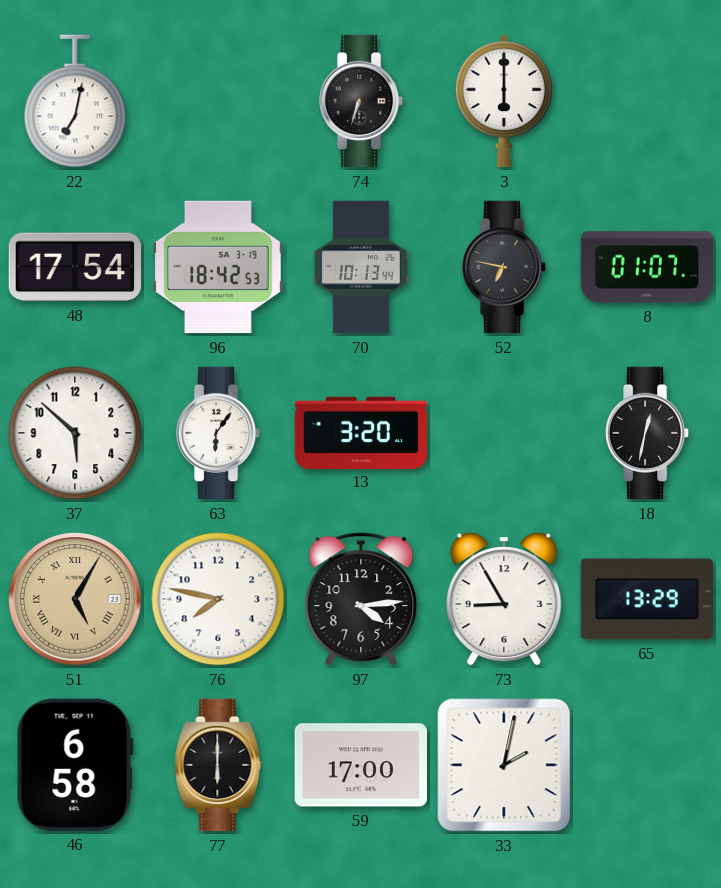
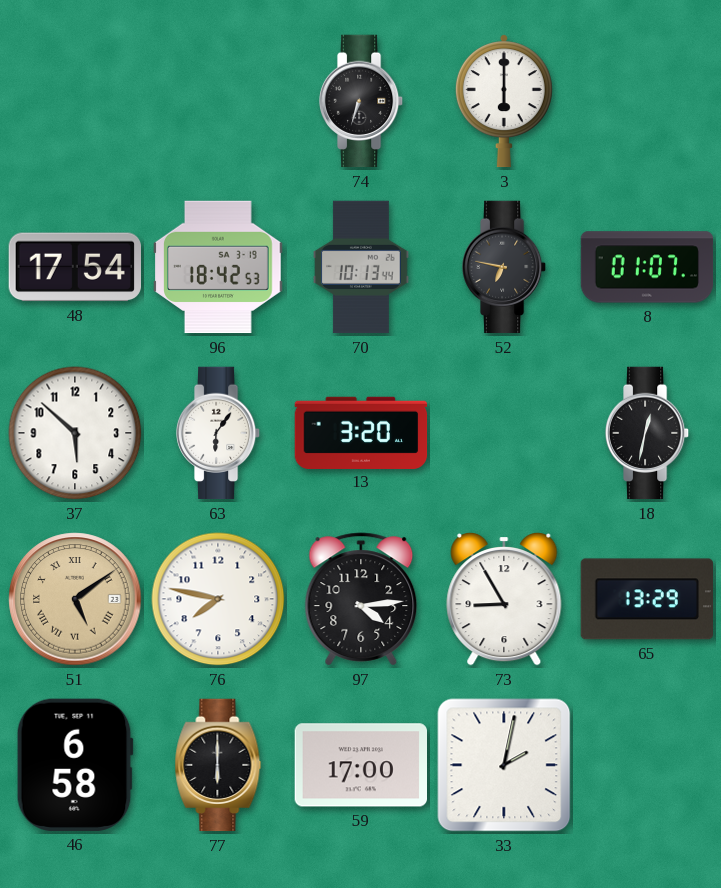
22: 7:02 -> none
51: 5:05 -> 5:09
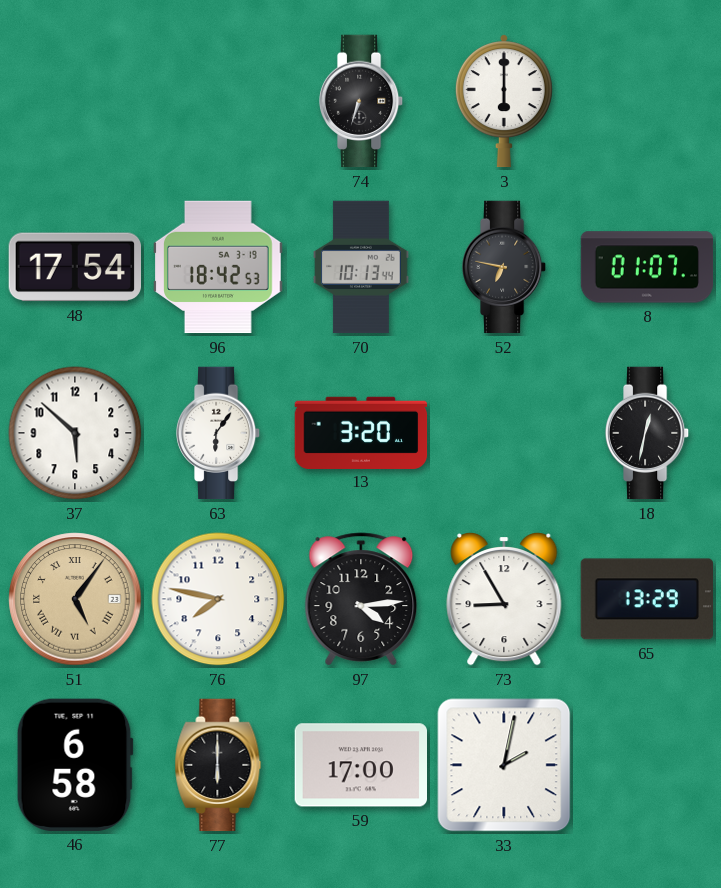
51: 5:09 -> 5:06
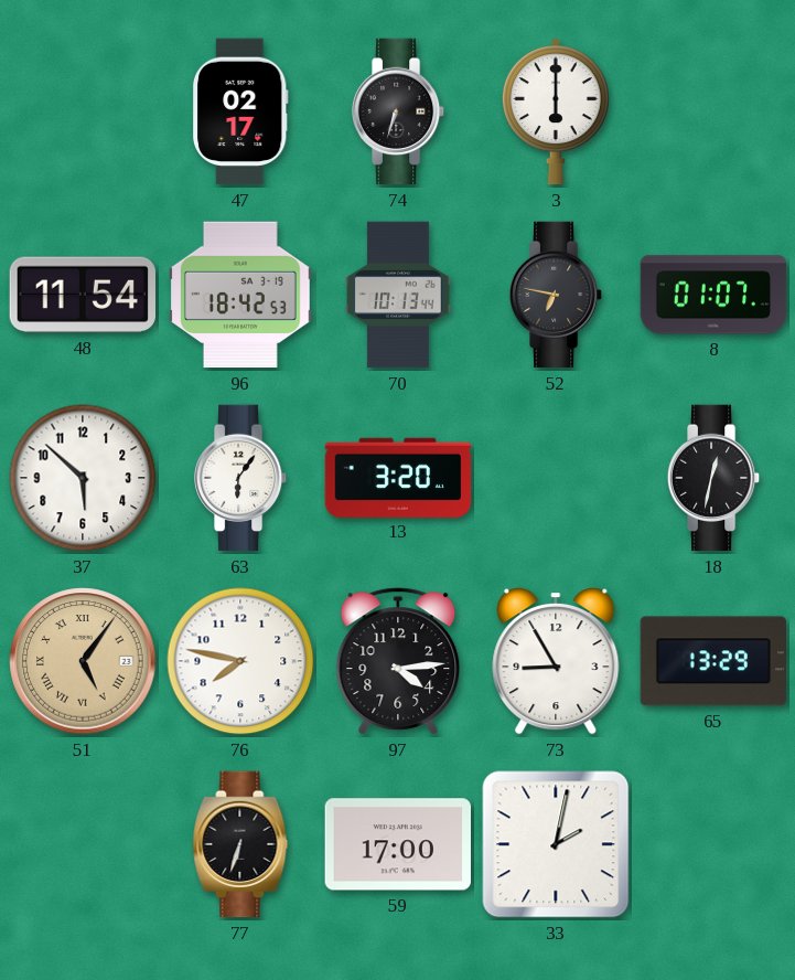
47: none -> 02:17
48: 17:54 -> 11:54
46: 6:58 -> none
77: 6:00 -> 6:33
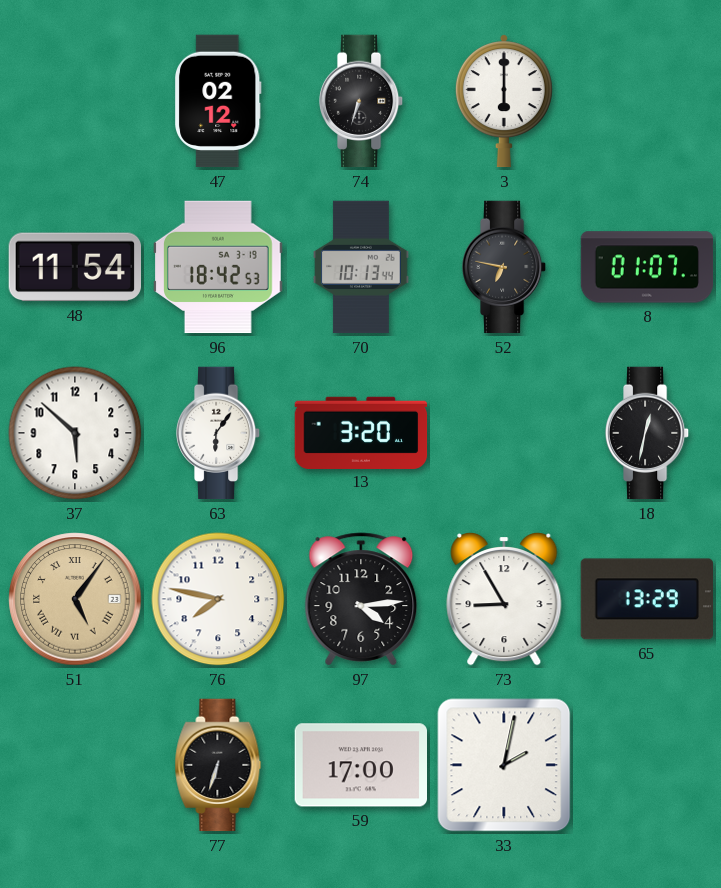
47: 02:17 -> 02:12
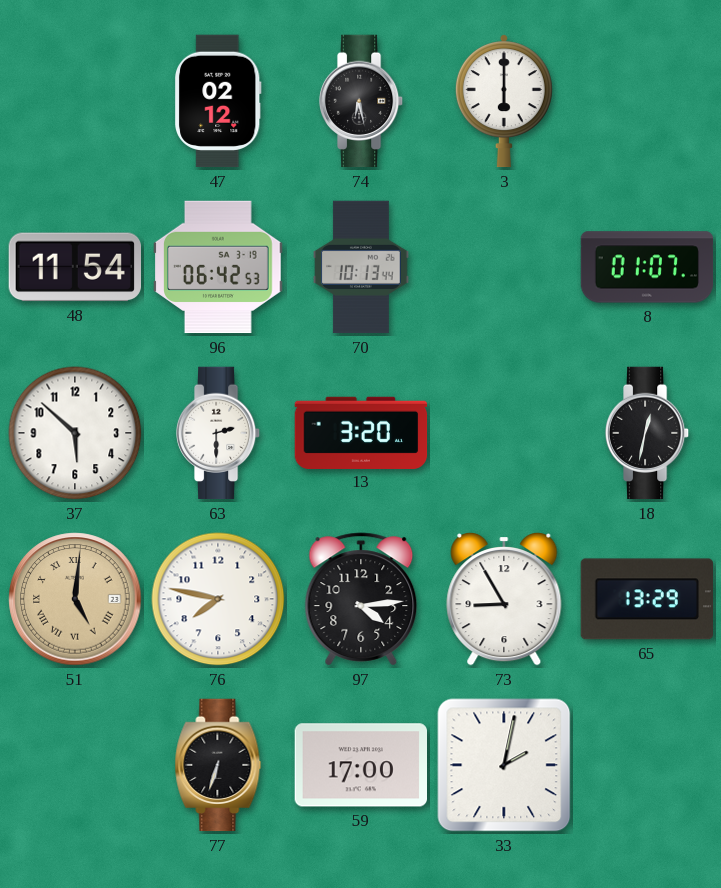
74: 6:33 -> 6:28
96: 18:42 -> 06:42
52: 6:47 -> none
63: 6:06 -> 2:30
51: 5:06 -> 5:01
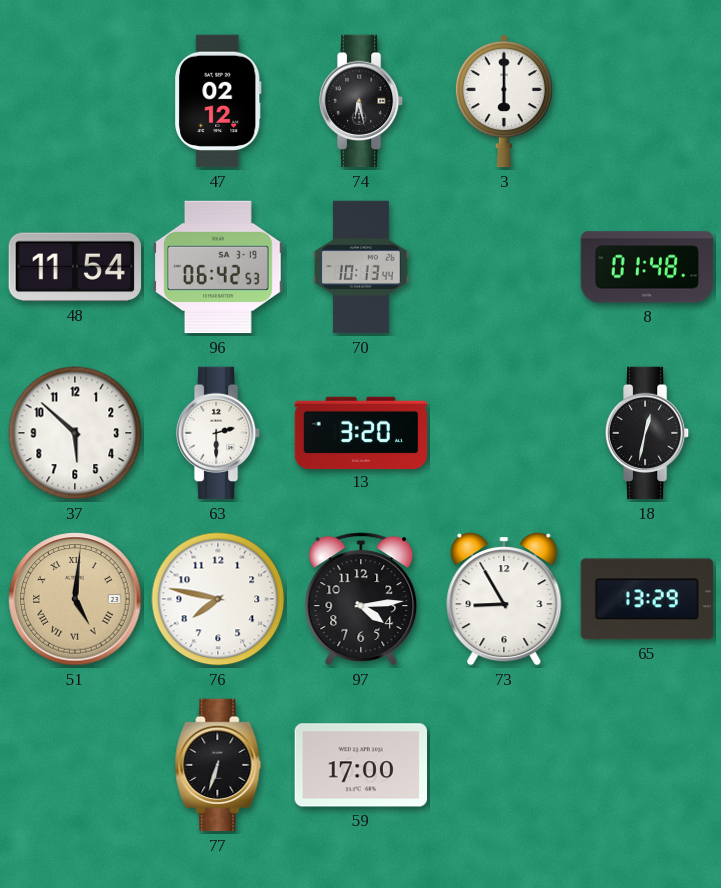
8: 01:07 -> 01:48
33: 2:02 -> none
